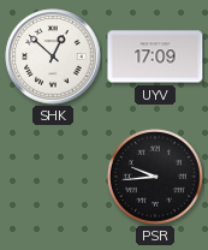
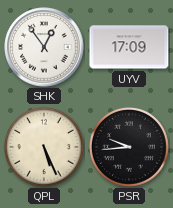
SHK: 12:52 -> 12:54
QPL: none -> 5:26
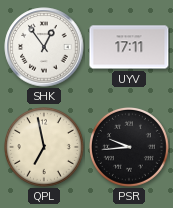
UYV: 17:09 -> 17:11
QPL: 5:26 -> 6:58
